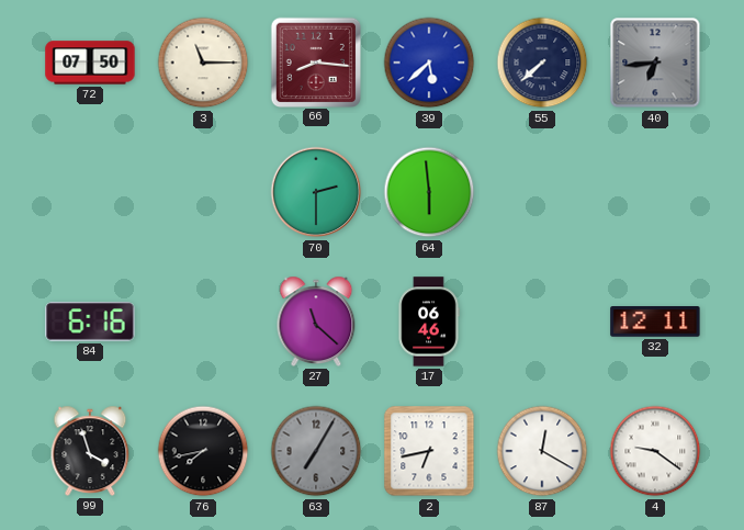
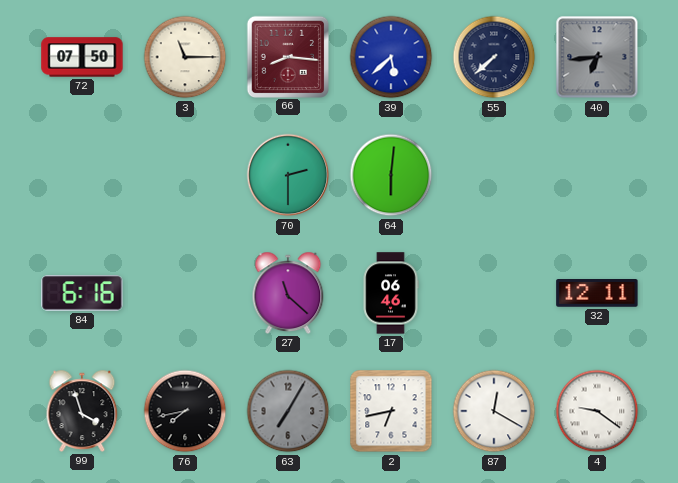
64: 5:59 -> 6:01
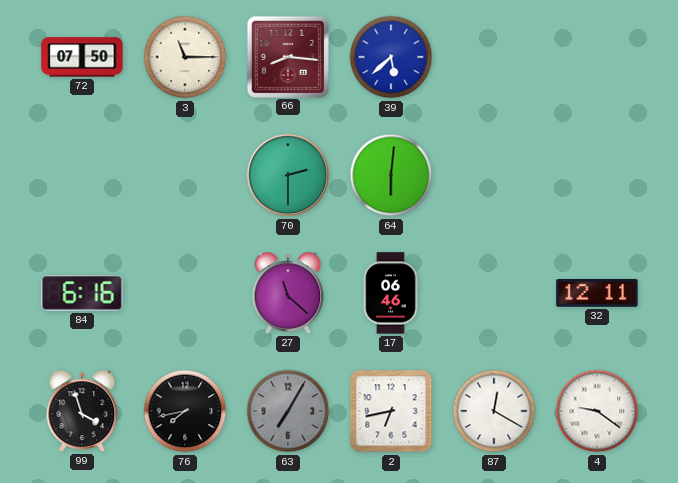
55: 7:38 -> none
40: 6:44 -> none
